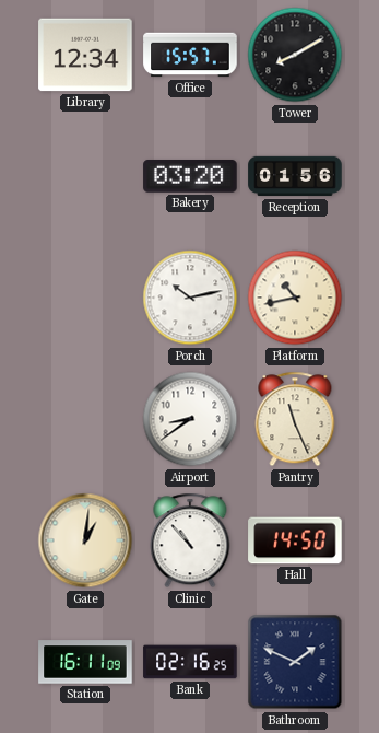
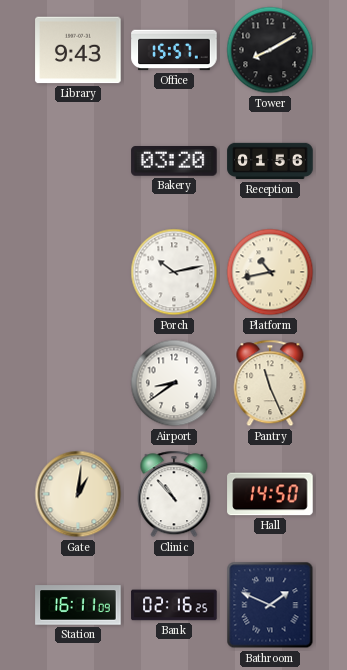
Library: 12:34 -> 9:43
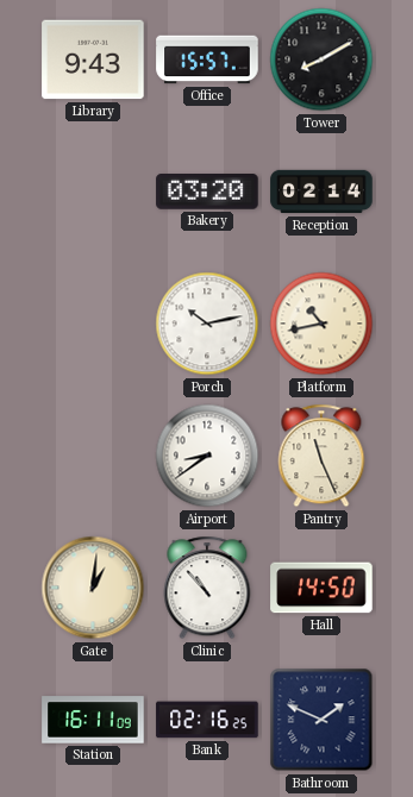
Reception: 01:56 -> 02:14
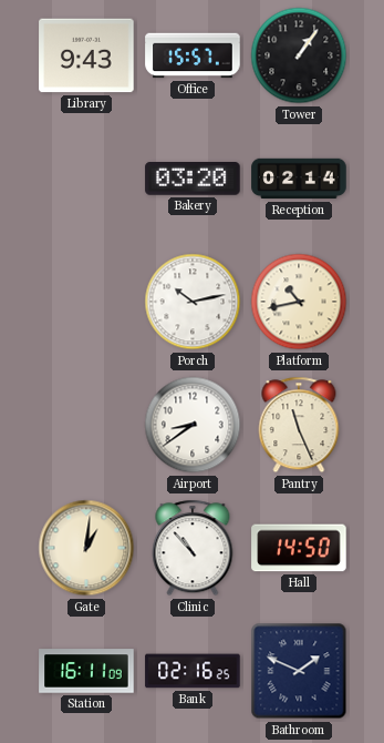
Tower: 8:10 -> 1:06
